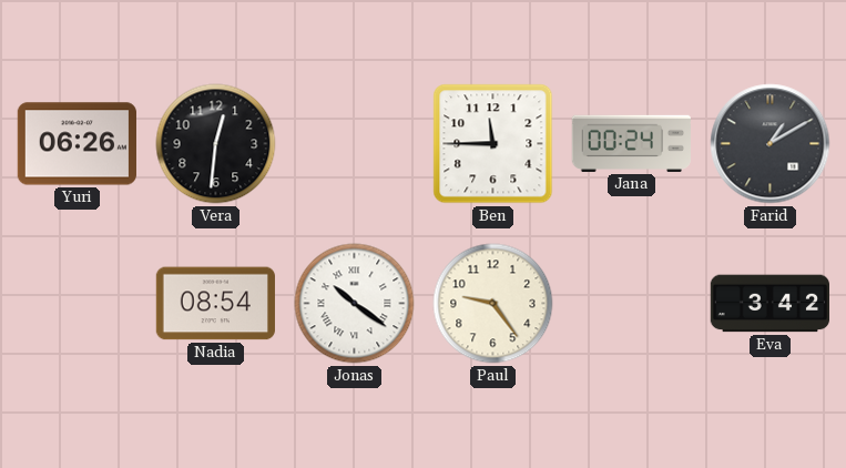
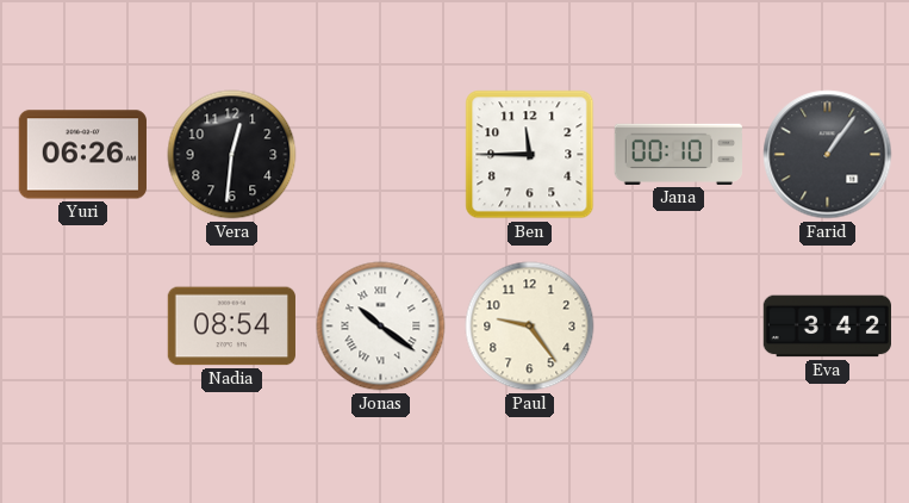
Jana: 00:24 -> 00:10
Farid: 1:10 -> 1:06
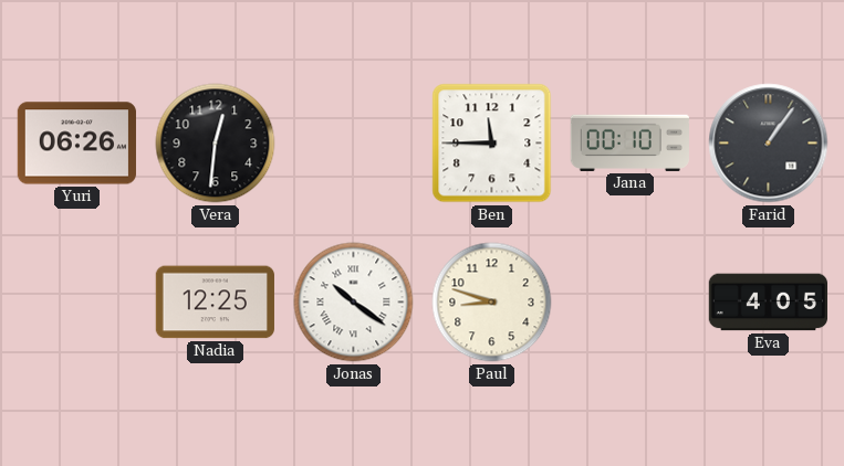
Nadia: 08:54 -> 12:25
Paul: 9:24 -> 8:48
Eva: 3:42 -> 4:05
